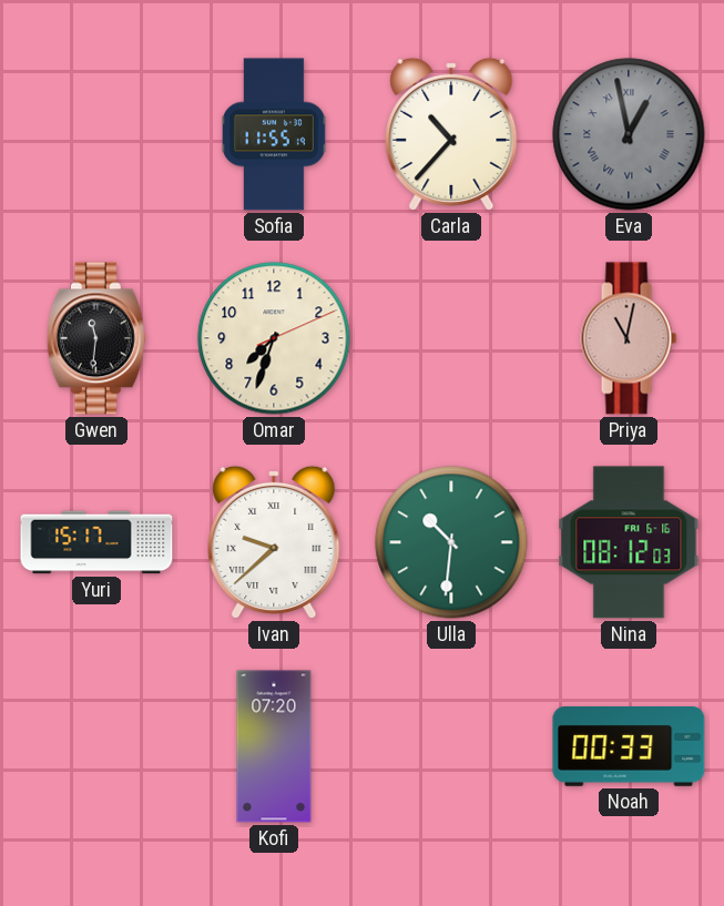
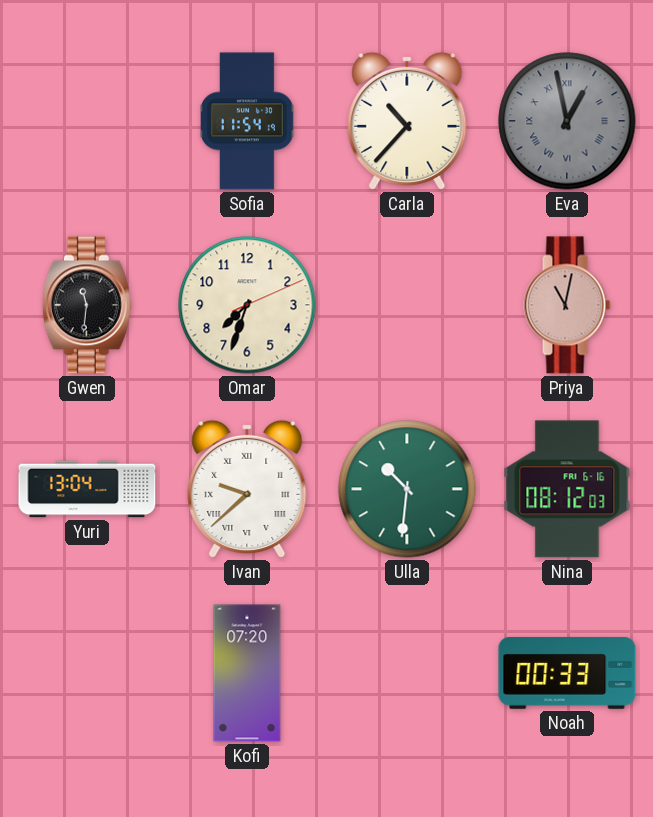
Sofia: 11:55 -> 11:54
Yuri: 15:17 -> 13:04
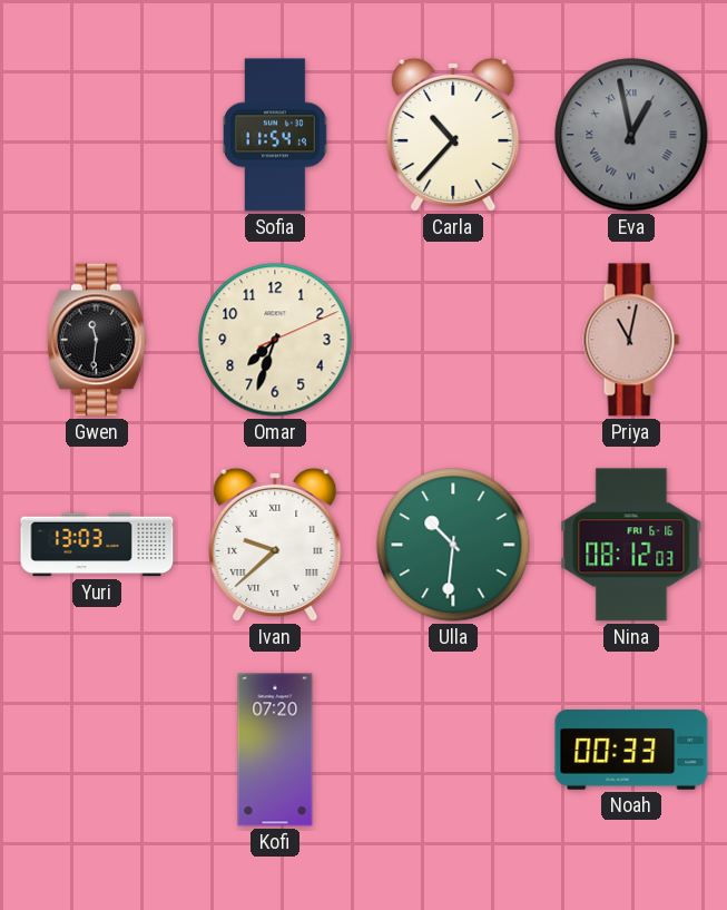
Yuri: 13:04 -> 13:03
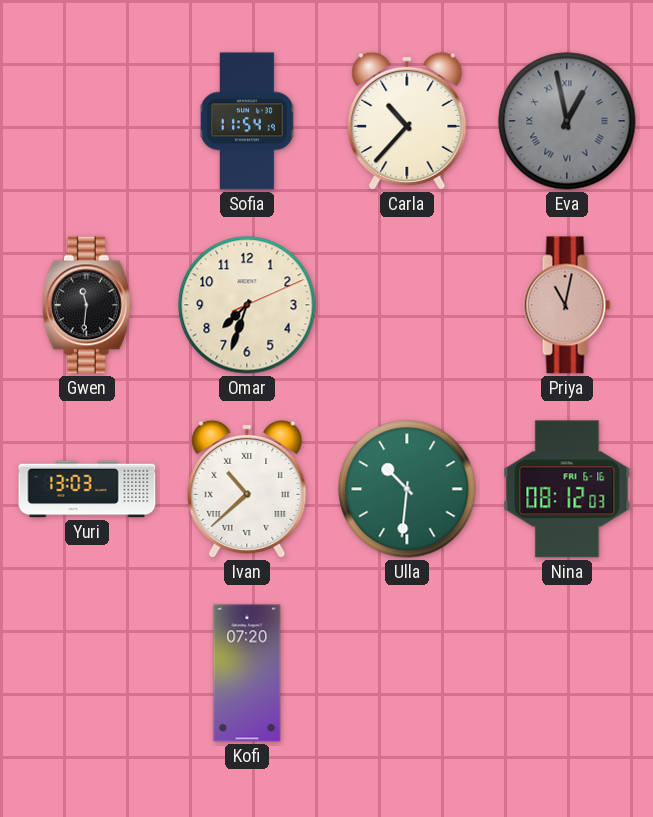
Ivan: 9:38 -> 10:38
Noah: 00:33 -> none
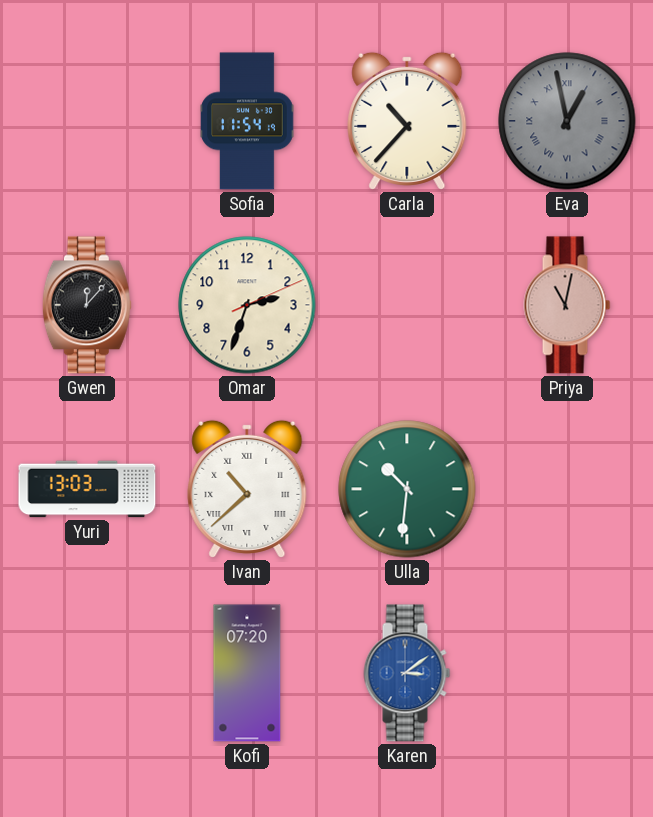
Gwen: 11:31 -> 12:07
Omar: 7:33 -> 2:33
Nina: 08:12 -> none
Karen: none -> 3:09
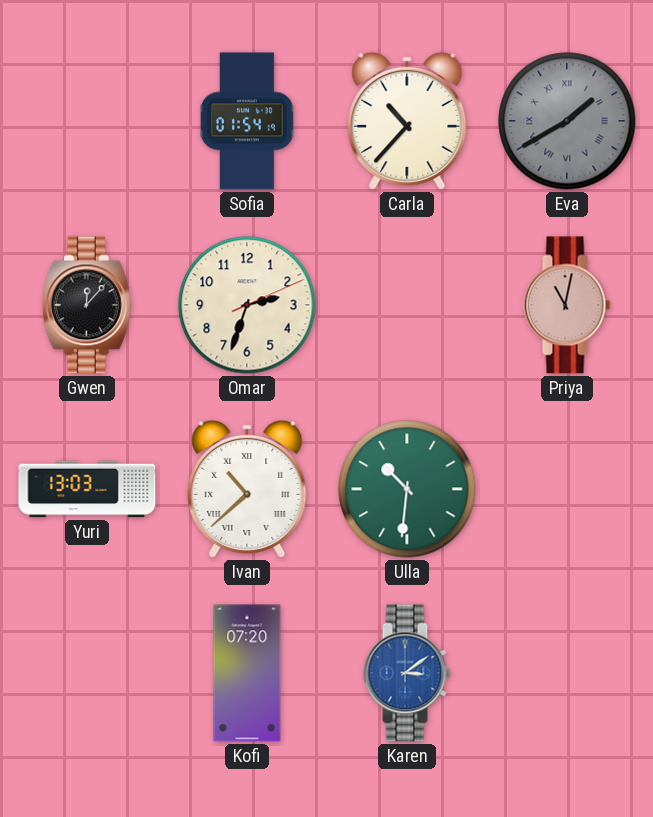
Sofia: 11:54 -> 01:54
Eva: 12:58 -> 1:40
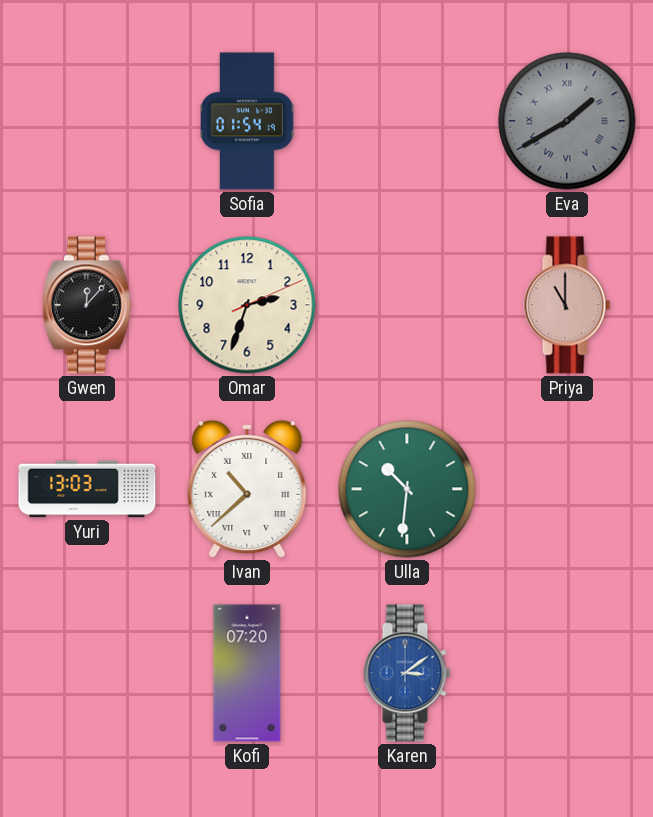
Carla: 10:37 -> none
Priya: 11:02 -> 11:00
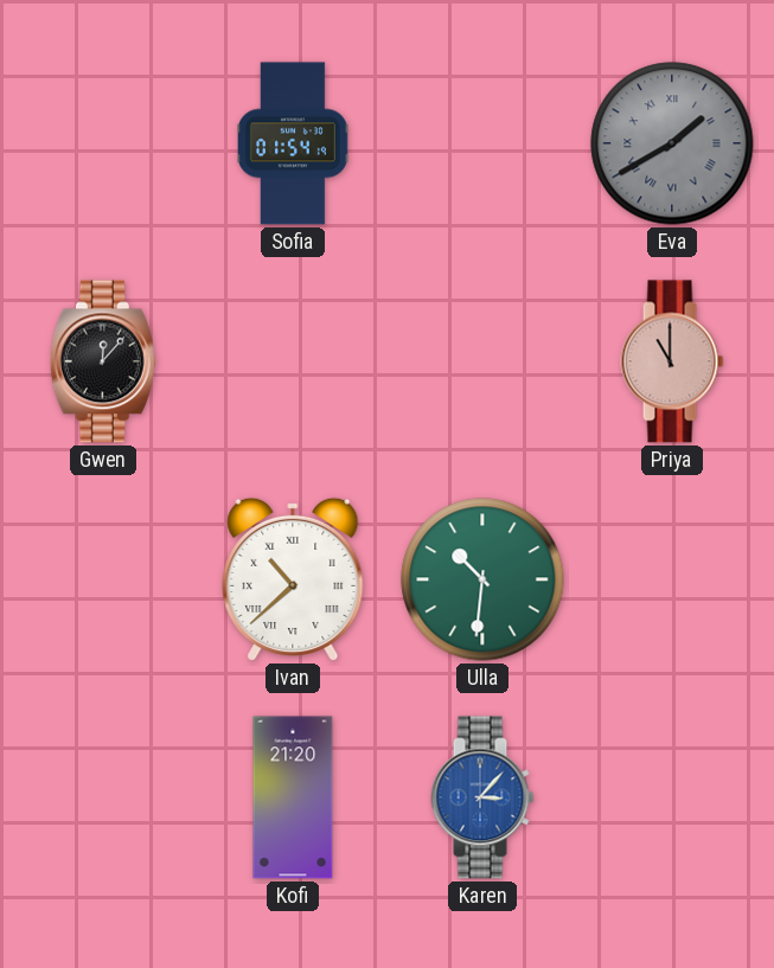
Omar: 2:33 -> none
Yuri: 13:03 -> none
Kofi: 07:20 -> 21:20
Karen: 3:09 -> 3:07
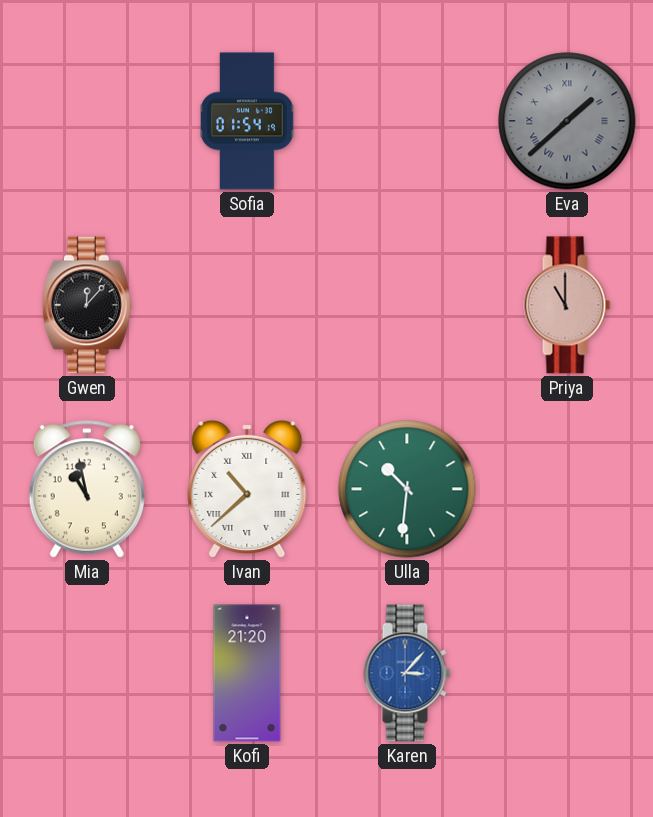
Eva: 1:40 -> 1:38
Mia: none -> 10:58
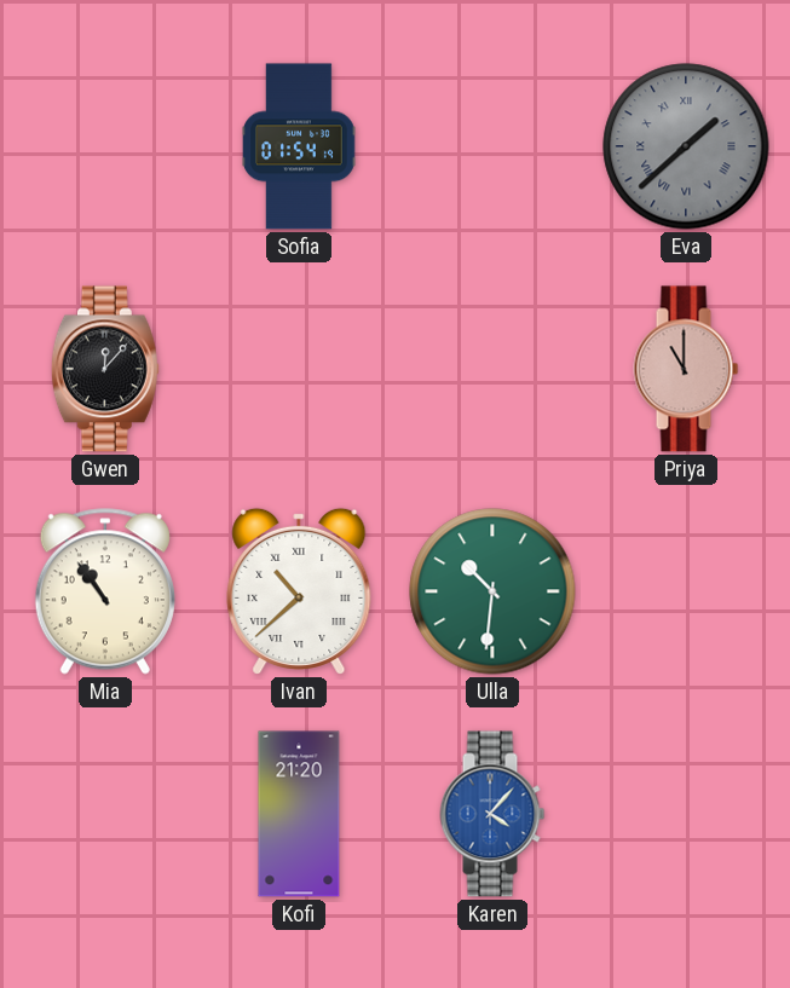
Mia: 10:58 -> 10:54
Karen: 3:07 -> 4:07
